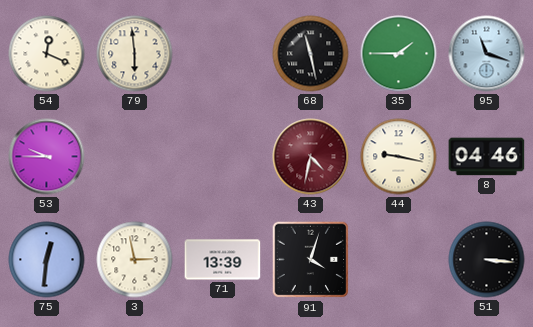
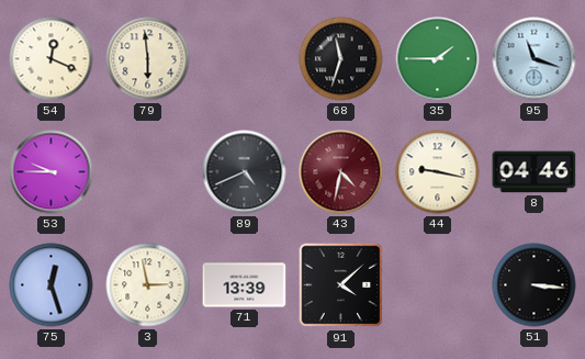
68: 11:28 -> 11:33
89: none -> 4:41
75: 12:31 -> 12:27
91: 4:03 -> 4:08
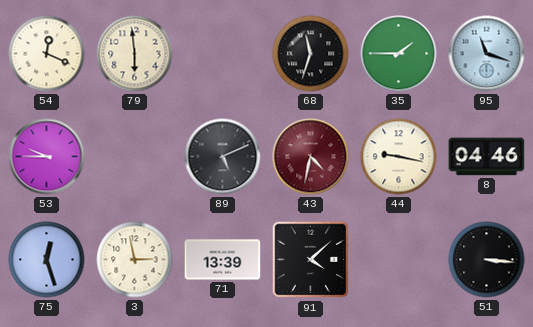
89: 4:41 -> 5:11
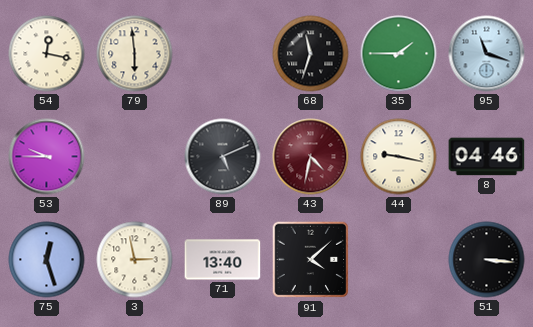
54: 12:19 -> 12:17
71: 13:39 -> 13:40
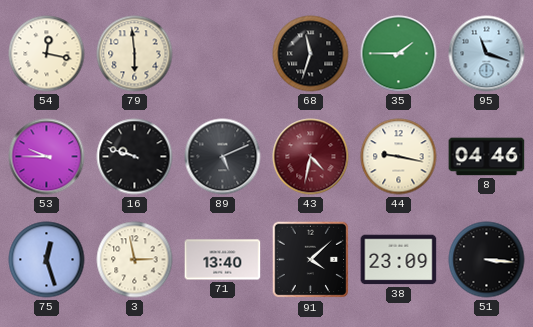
16: none -> 9:48
38: none -> 23:09
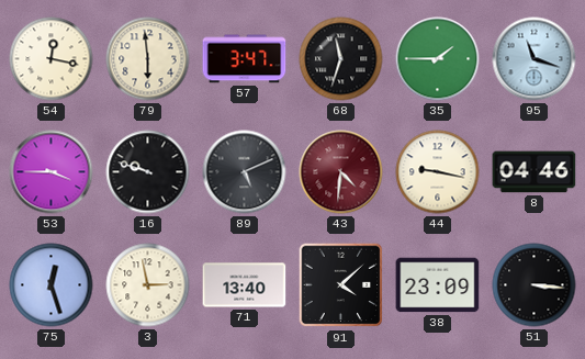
57: none -> 3:47
53: 9:45 -> 3:45
43: 4:32 -> 4:31
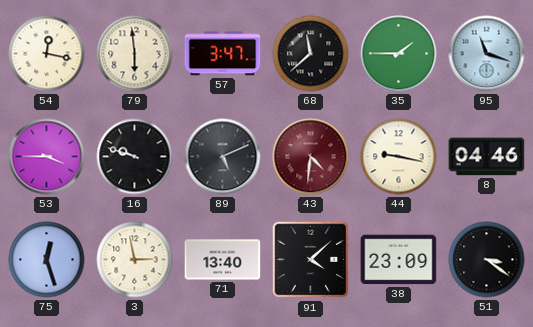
68: 11:33 -> 11:38
51: 3:16 -> 3:21
